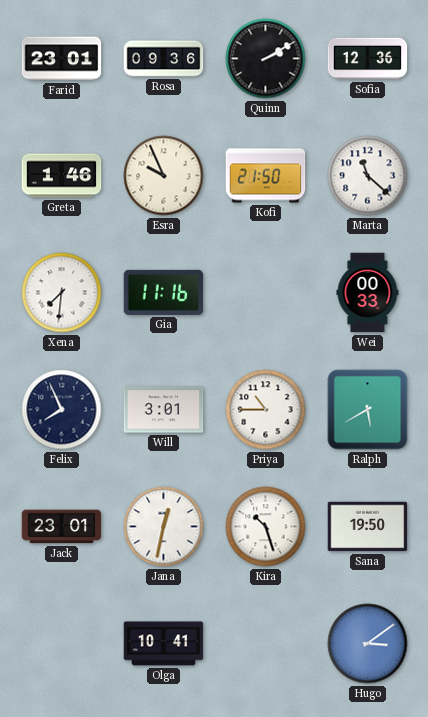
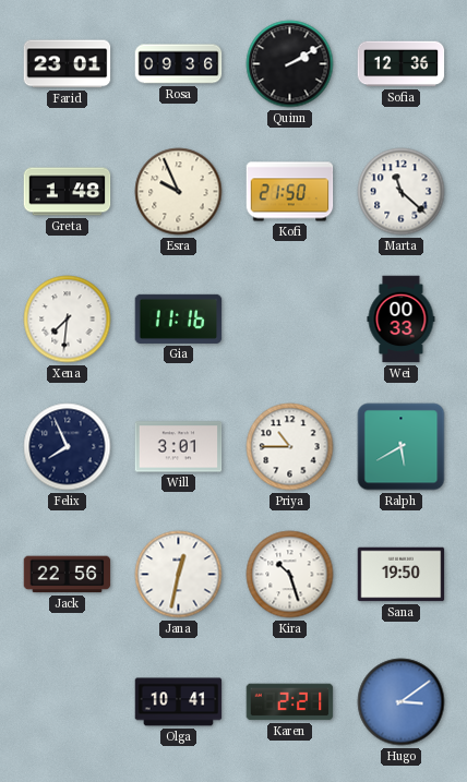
Greta: 1:46 -> 1:48
Jack: 23:01 -> 22:56
Karen: none -> 2:21
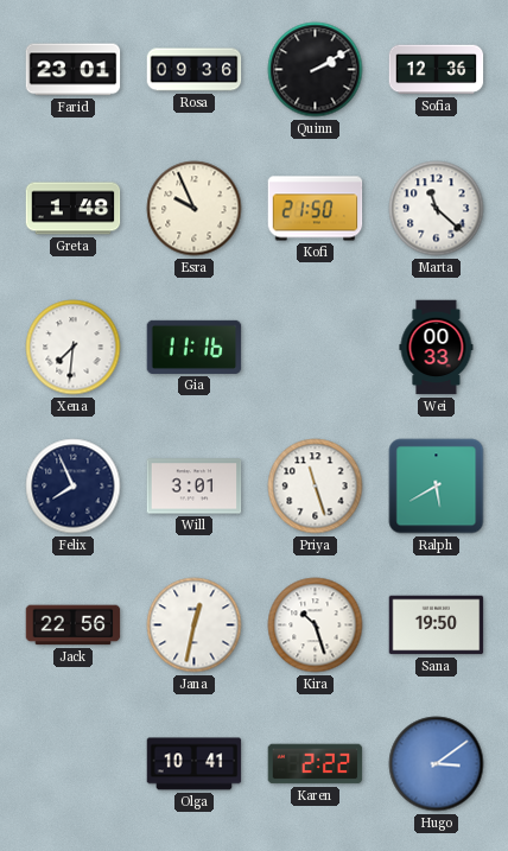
Priya: 10:45 -> 11:27
Karen: 2:21 -> 2:22
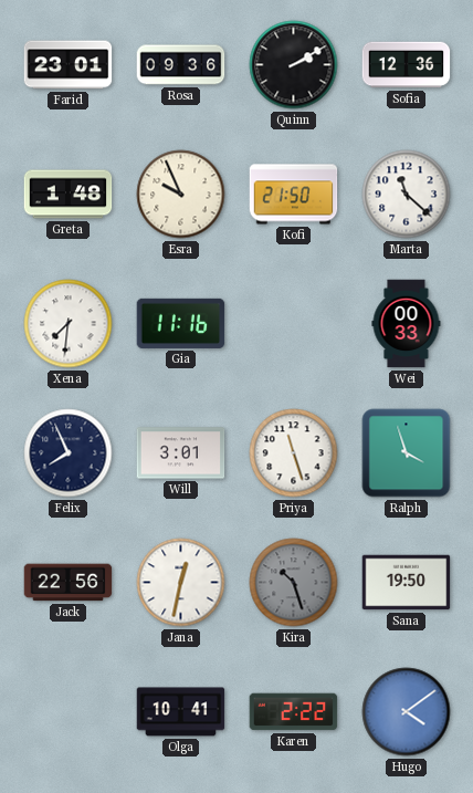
Ralph: 5:40 -> 3:57
Kira dial: white -> grey
Hugo: 3:09 -> 4:09
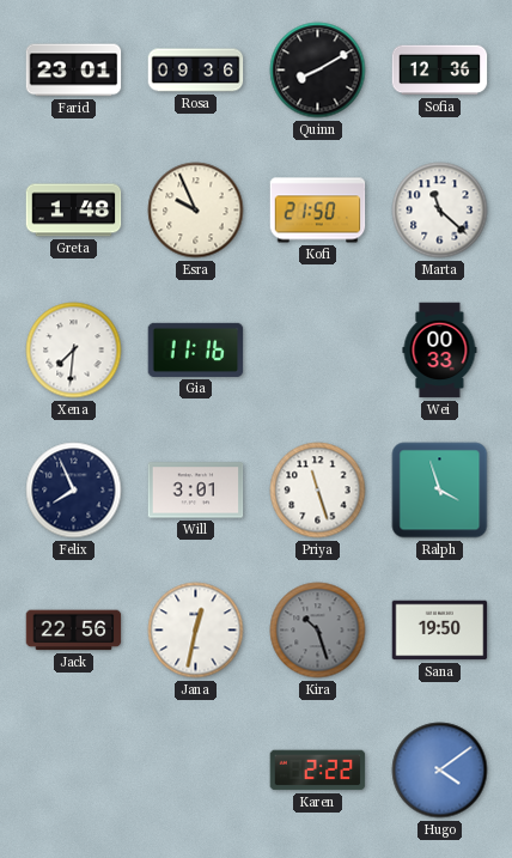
Quinn: 2:10 -> 8:10
Olga: 10:41 -> none
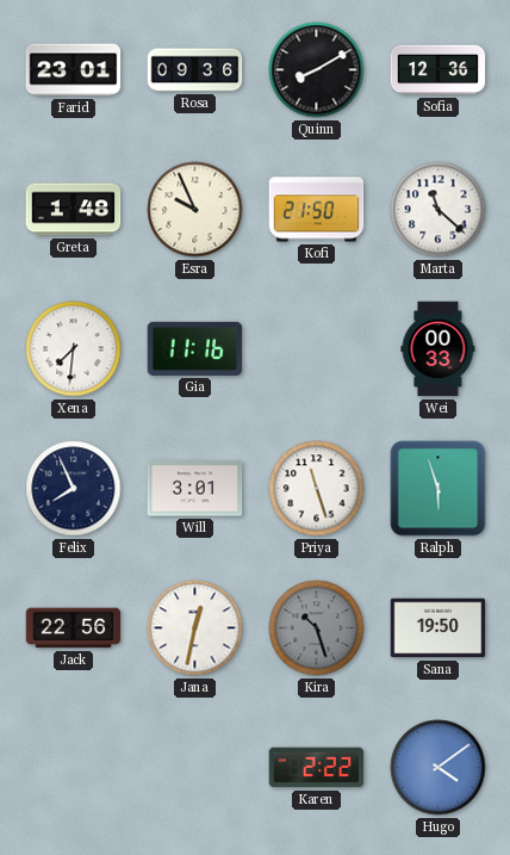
Ralph: 3:57 -> 5:57
